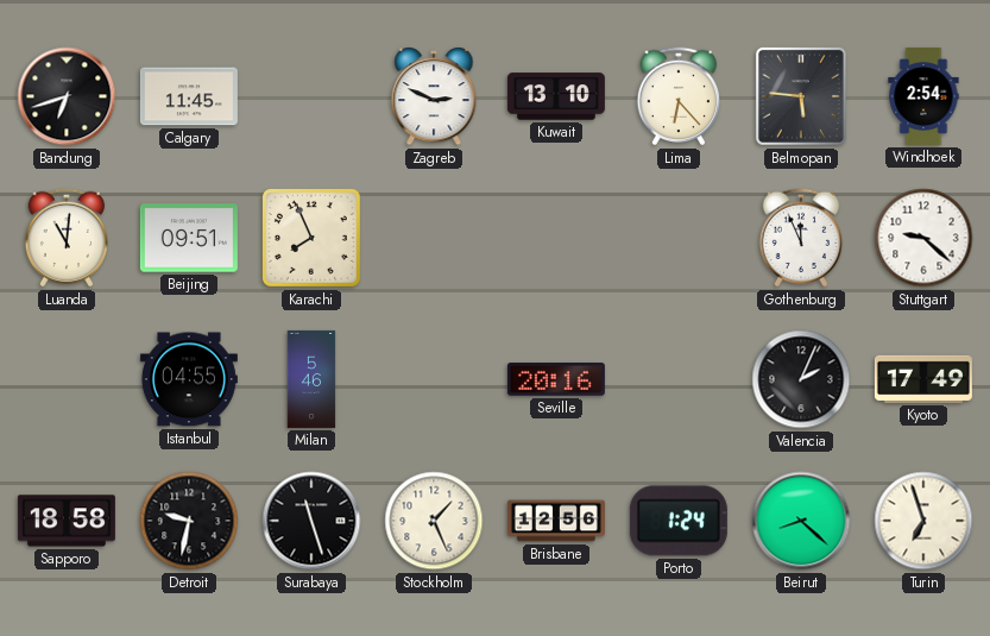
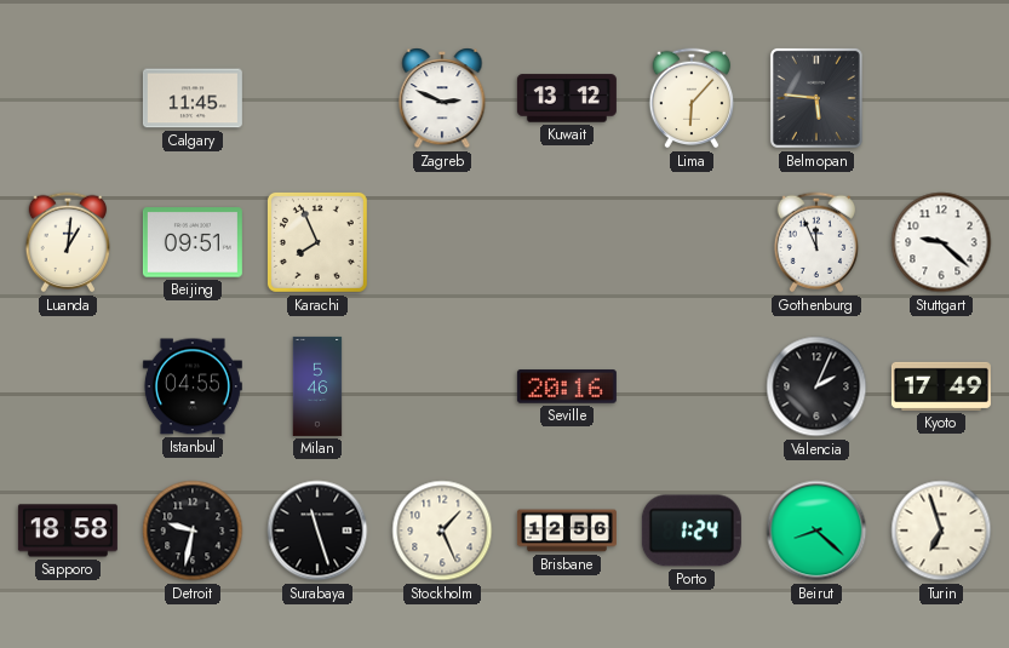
Bandung: 6:42 -> none
Kuwait: 13:10 -> 13:12
Lima: 6:23 -> 6:07
Windhoek: 2:54 -> none
Luanda: 11:01 -> 1:01
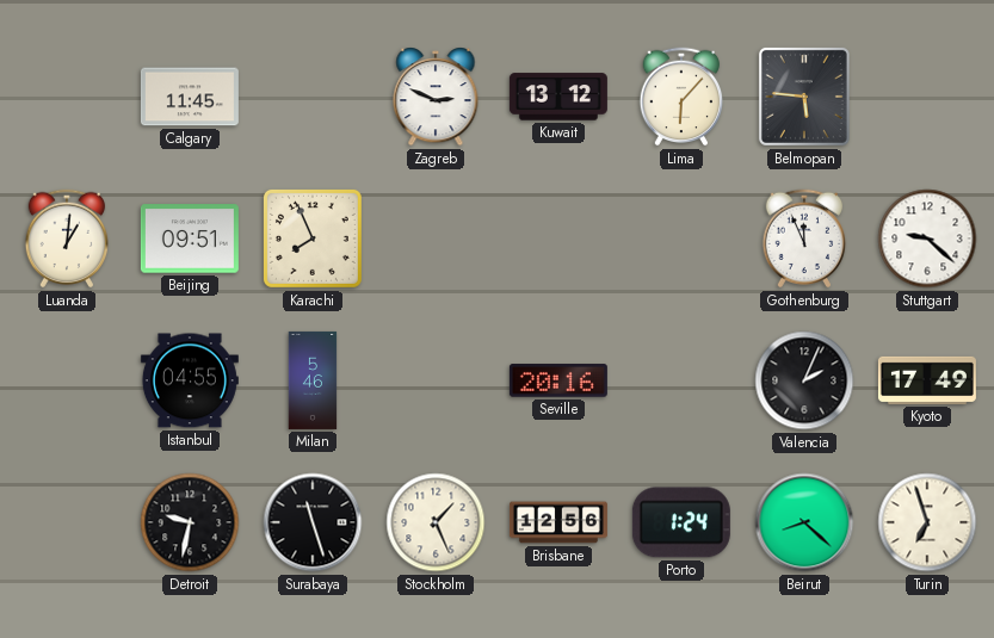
Sapporo: 18:58 -> none
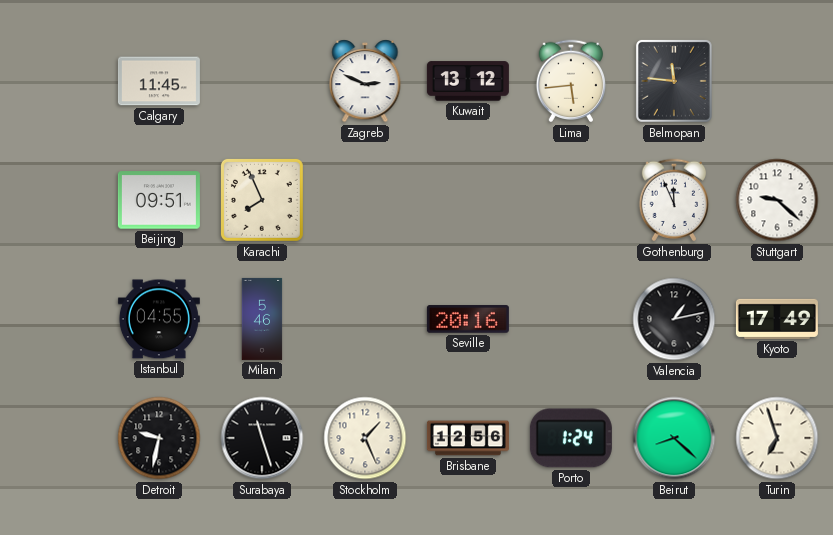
Lima: 6:07 -> 5:44
Belmopan: 5:46 -> 11:46
Luanda: 1:01 -> none
Valencia: 2:04 -> 1:13
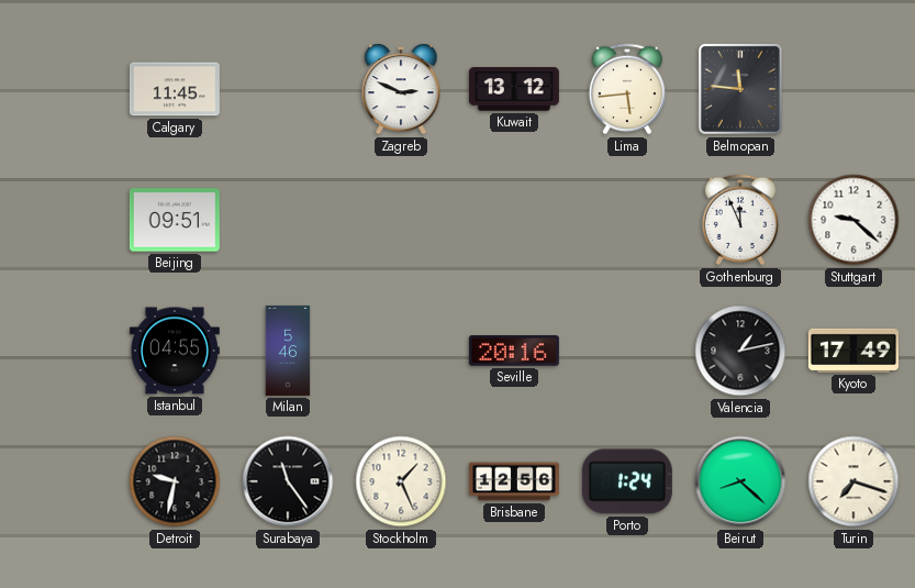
Karachi: 7:56 -> none
Surabaya: 11:27 -> 11:24
Turin: 6:57 -> 7:18
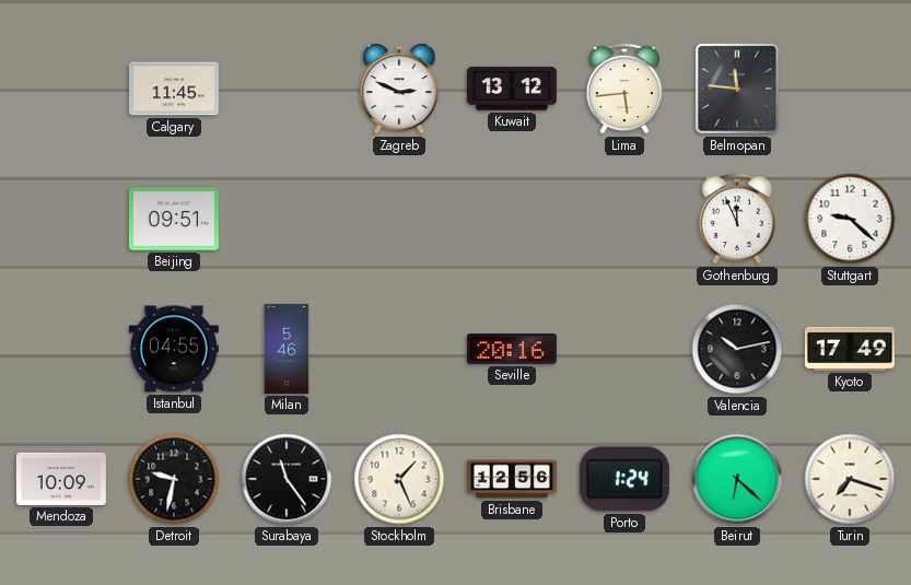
Valencia: 1:13 -> 10:13
Mendoza: none -> 10:09
Beirut: 8:22 -> 6:22
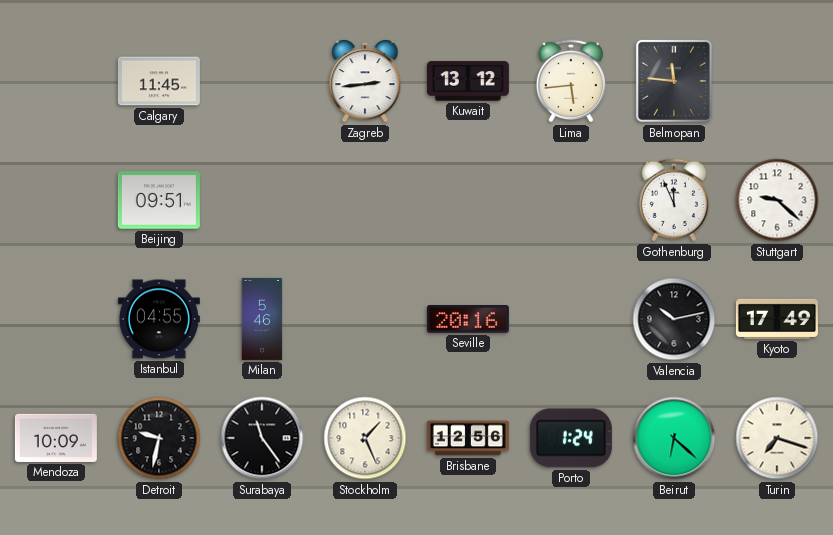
Zagreb: 2:49 -> 2:44
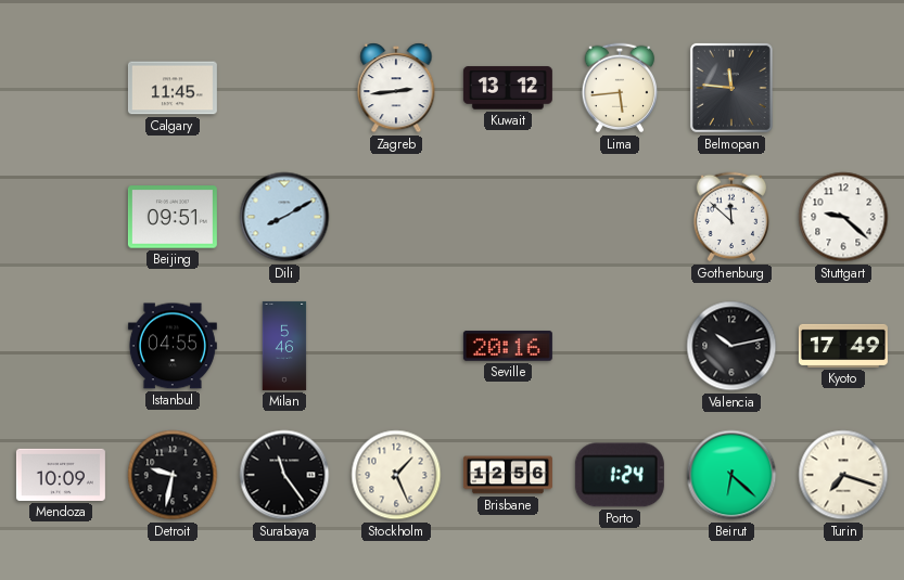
Dili: none -> 8:10
Gothenburg: 11:56 -> 11:52
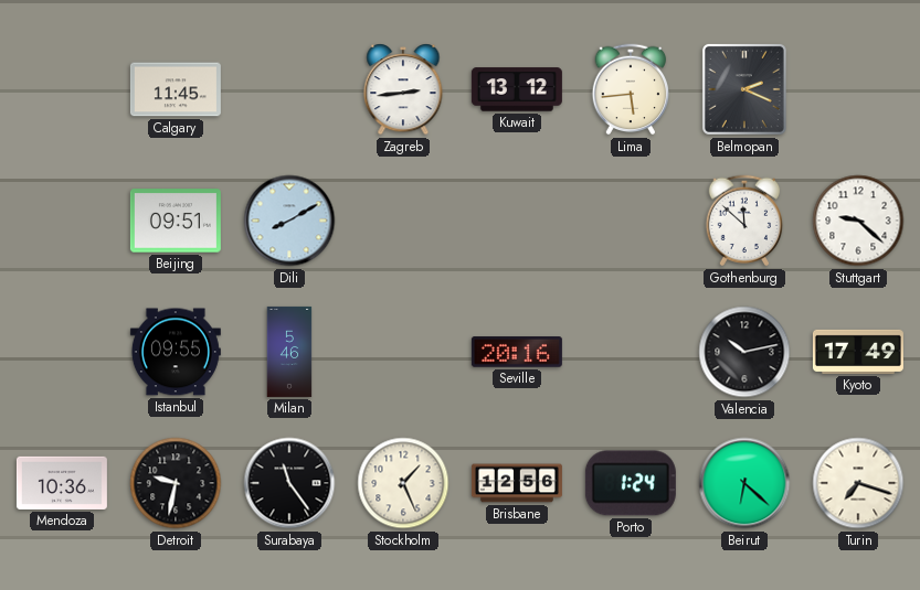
Belmopan: 11:46 -> 2:19
Istanbul: 04:55 -> 09:55
Mendoza: 10:09 -> 10:36
